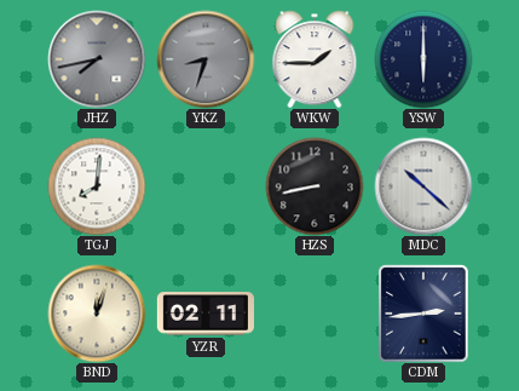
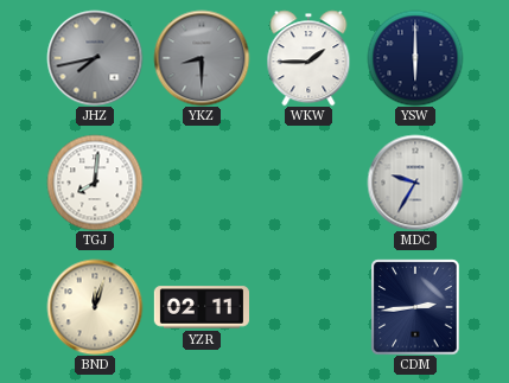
YKZ: 8:33 -> 8:30
HZS: 8:43 -> none
MDC: 10:22 -> 9:35
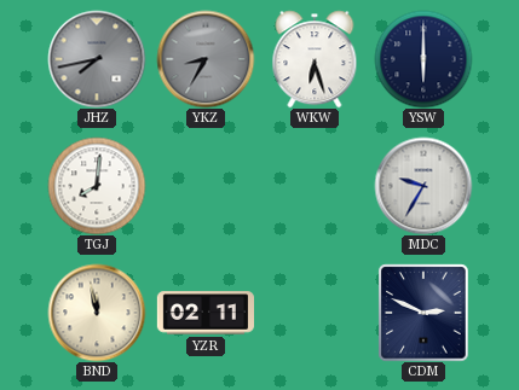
YKZ: 8:30 -> 8:35
WKW: 1:45 -> 6:27
BND: 12:03 -> 11:58
CDM: 2:44 -> 2:49
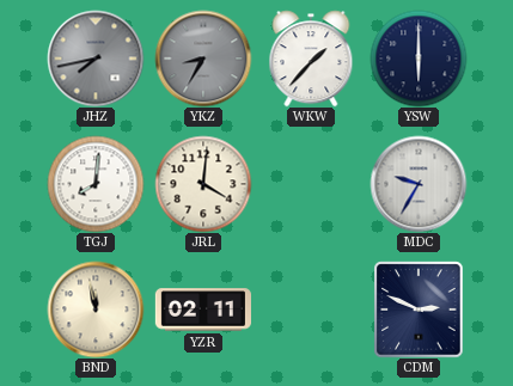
WKW: 6:27 -> 1:37
JRL: none -> 4:01
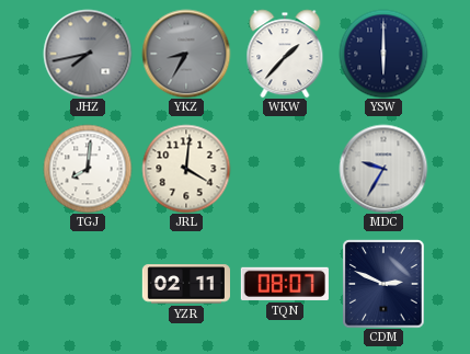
BND: 11:58 -> none
TQN: none -> 08:07
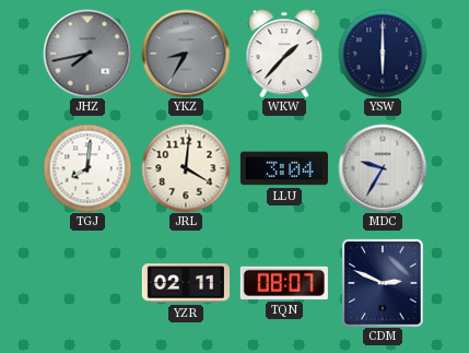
LLU: none -> 3:04
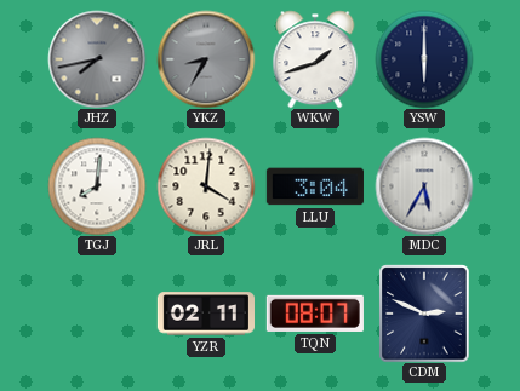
WKW: 1:37 -> 1:42
MDC: 9:35 -> 5:35
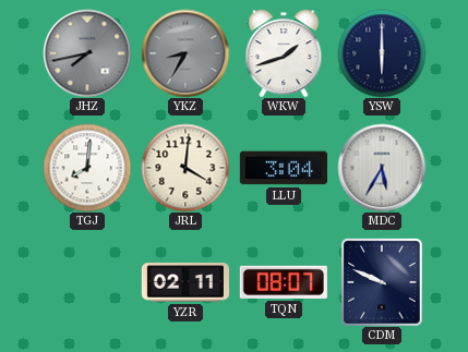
CDM: 2:49 -> 9:49
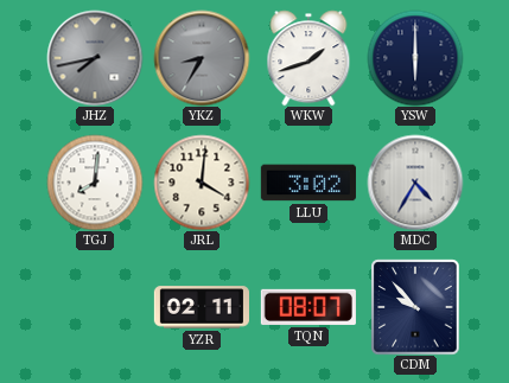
LLU: 3:04 -> 3:02
MDC: 5:35 -> 4:35
CDM: 9:49 -> 9:53
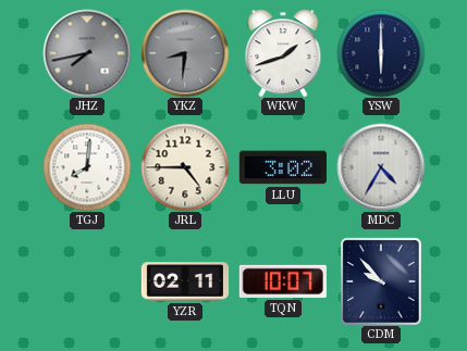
YKZ: 8:35 -> 8:31
JRL: 4:01 -> 4:45
TQN: 08:07 -> 10:07
